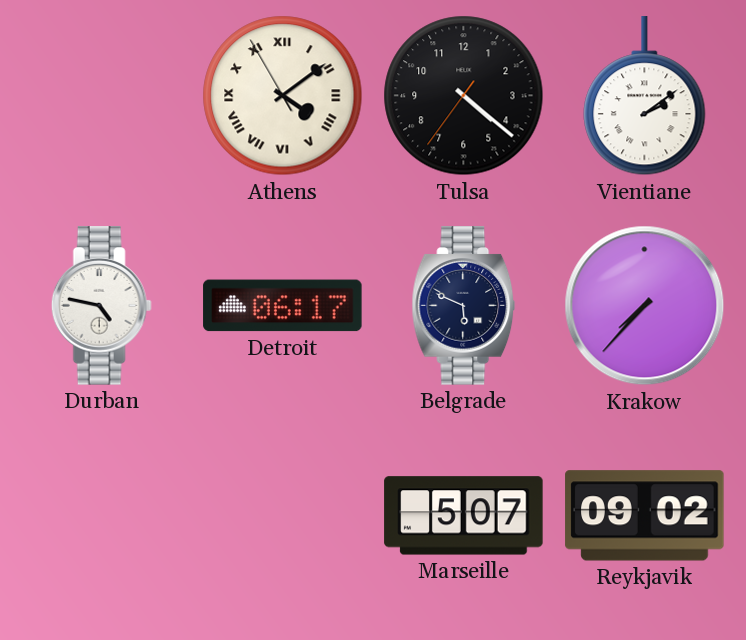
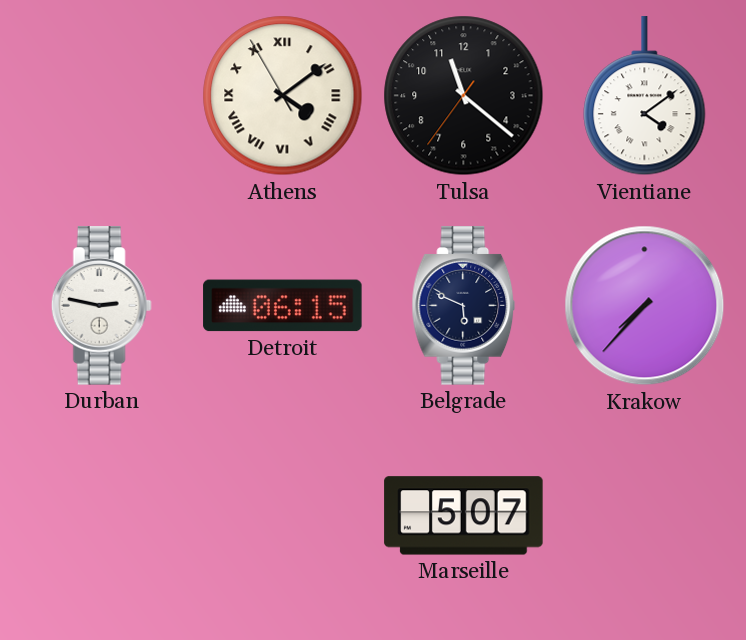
Tulsa: 4:21 -> 11:21
Vientiane: 2:09 -> 4:09
Durban: 4:47 -> 2:47
Detroit: 06:17 -> 06:15
Reykjavik: 09:02 -> none
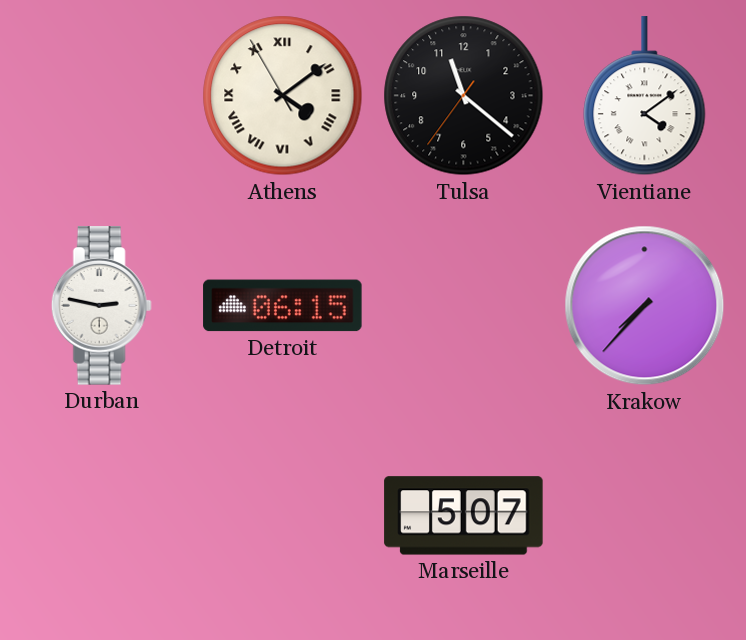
Belgrade: 5:49 -> none
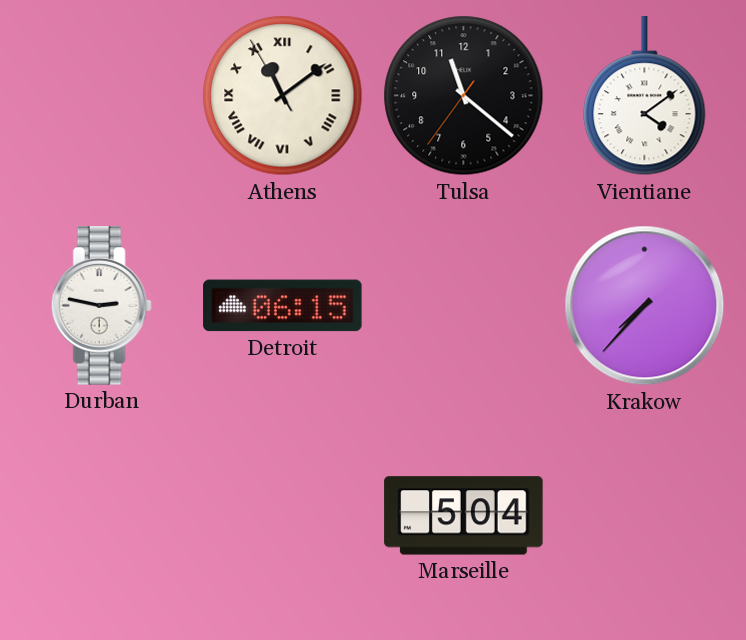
Athens: 4:08 -> 11:08
Marseille: 5:07 -> 5:04
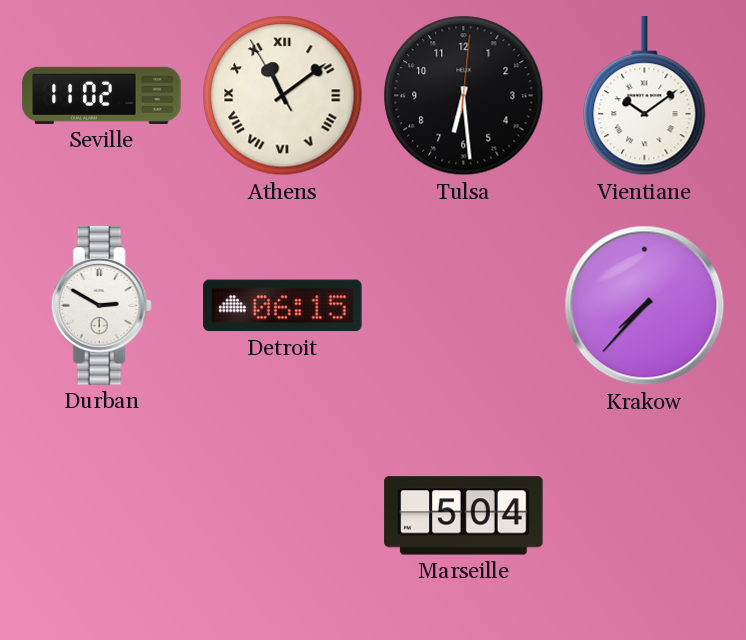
Seville: none -> 11:02
Tulsa: 11:21 -> 6:29
Vientiane: 4:09 -> 10:09
Durban: 2:47 -> 2:50
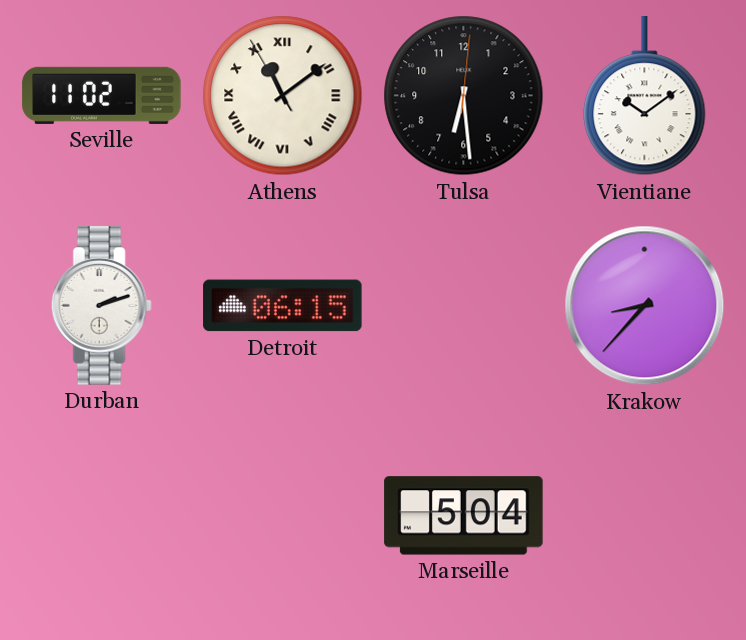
Durban: 2:50 -> 2:12
Krakow: 7:37 -> 8:37
